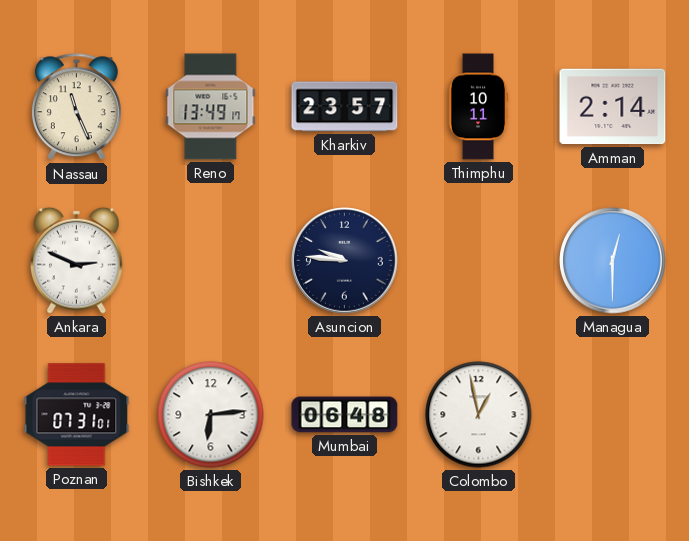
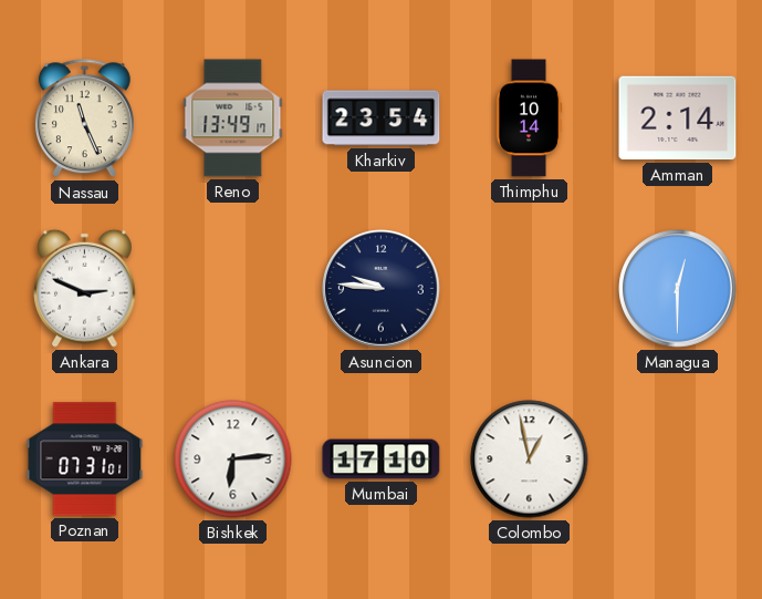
Kharkiv: 23:57 -> 23:54
Thimphu: 10:11 -> 10:14
Mumbai: 06:48 -> 17:10
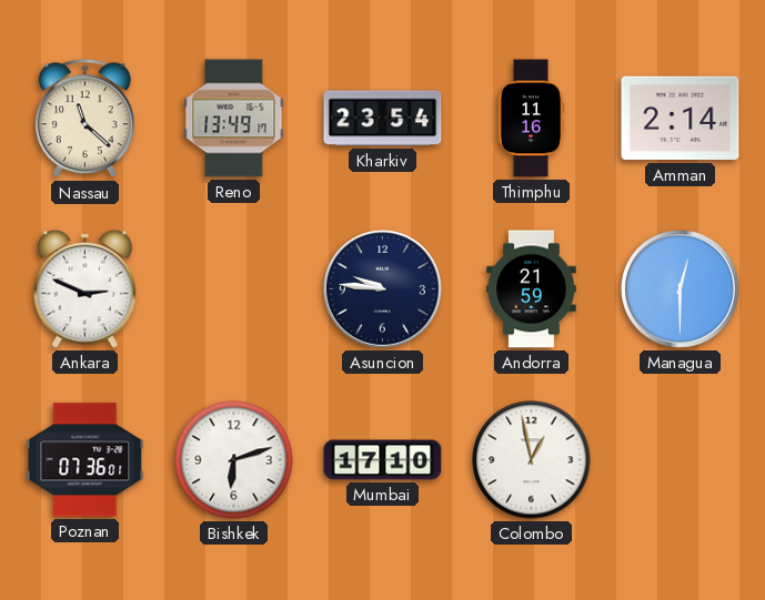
Nassau: 11:26 -> 11:22
Thimphu: 10:14 -> 11:16
Andorra: none -> 21:59
Poznan: 07:31 -> 07:36
Bishkek: 6:14 -> 6:12
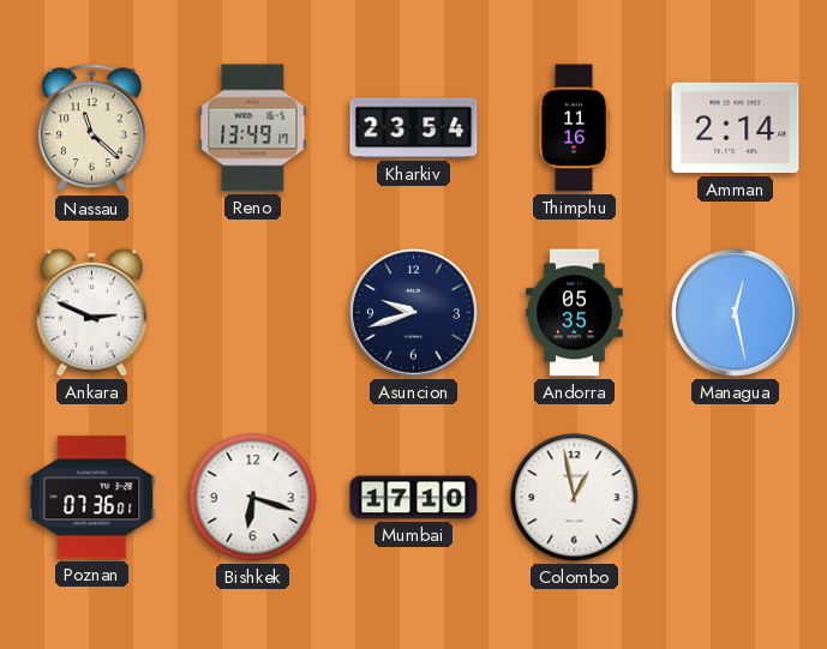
Asuncion: 9:46 -> 9:42
Andorra: 21:59 -> 05:35
Managua: 12:30 -> 12:28
Bishkek: 6:12 -> 6:18
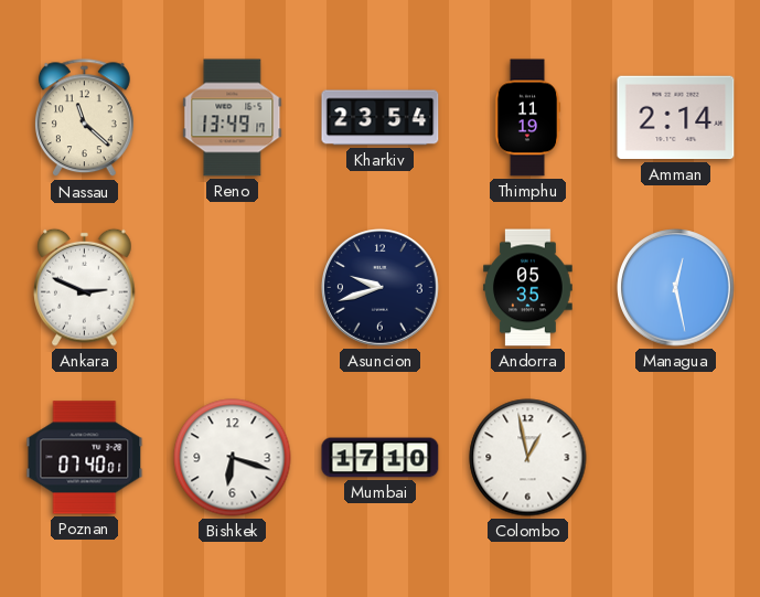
Thimphu: 11:16 -> 11:19
Poznan: 07:36 -> 07:40
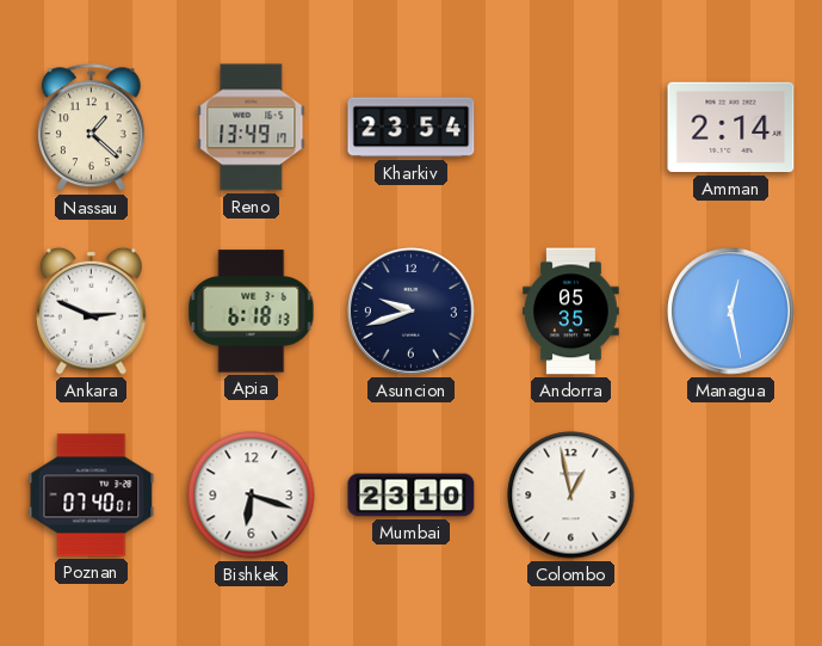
Nassau: 11:22 -> 1:22
Thimphu: 11:19 -> none
Apia: none -> 6:18
Mumbai: 17:10 -> 23:10
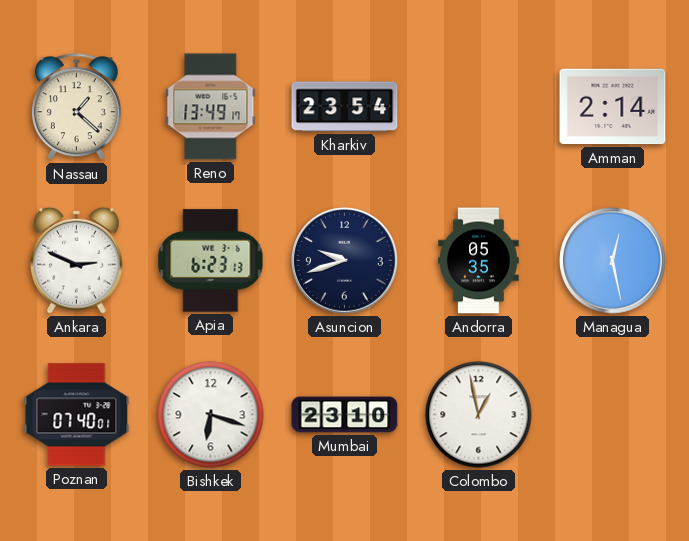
Apia: 6:18 -> 6:23
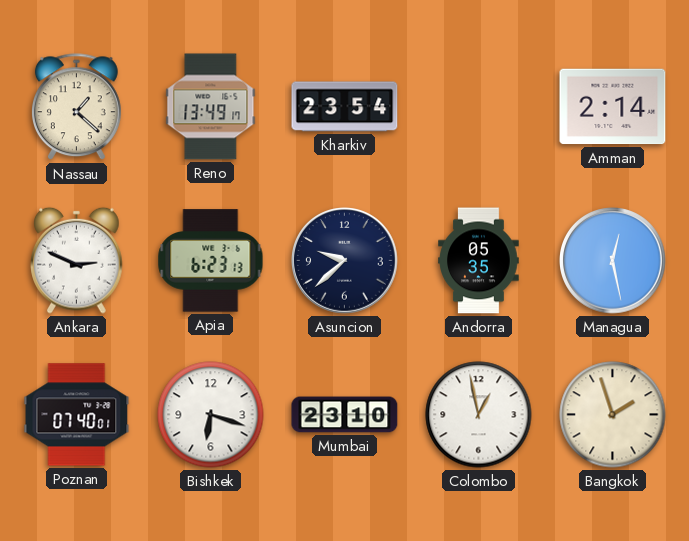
Asuncion: 9:42 -> 9:38
Bangkok: none -> 1:57
